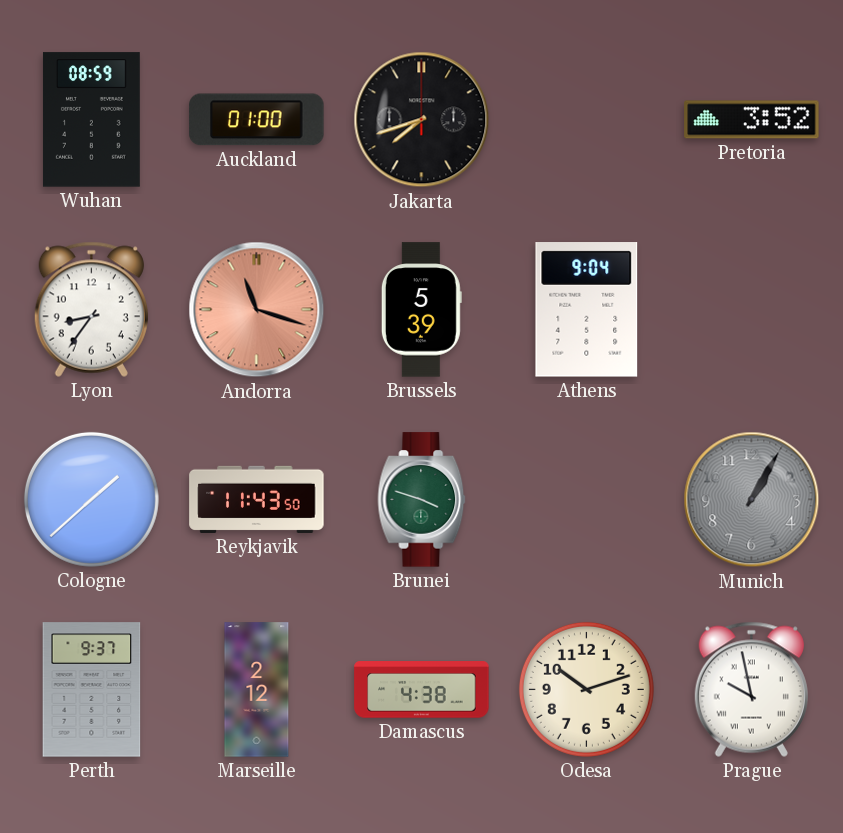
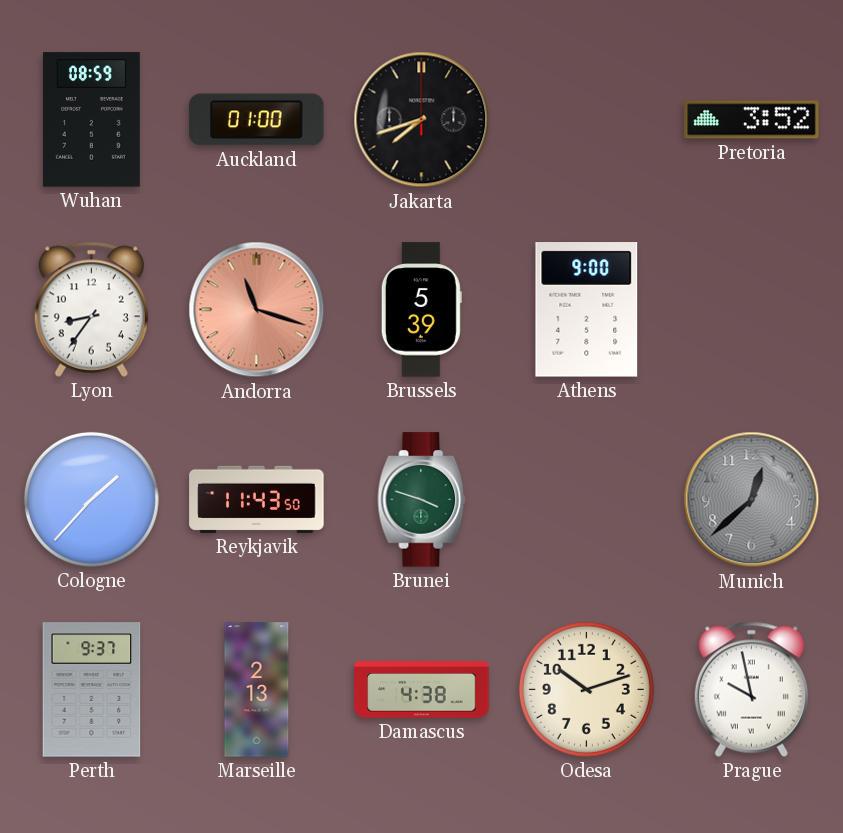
Athens: 9:04 -> 9:00
Cologne: 1:38 -> 1:37
Munich: 1:05 -> 12:38
Marseille: 2:12 -> 2:13
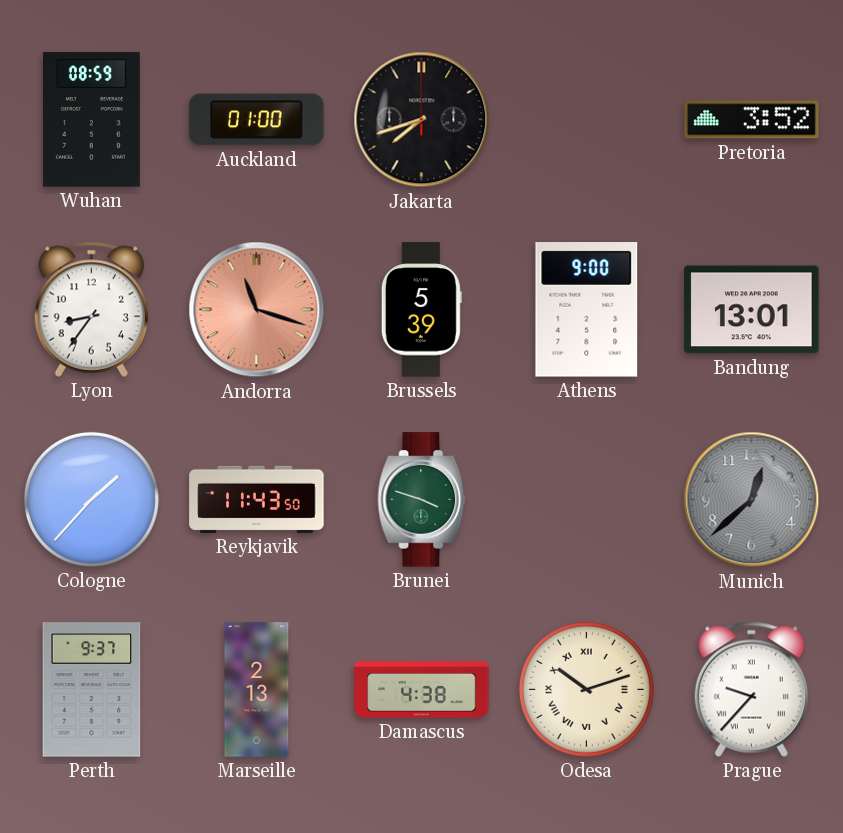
Bandung: none -> 13:01
Odesa numerals: Arabic -> Roman
Prague: 9:58 -> 9:37
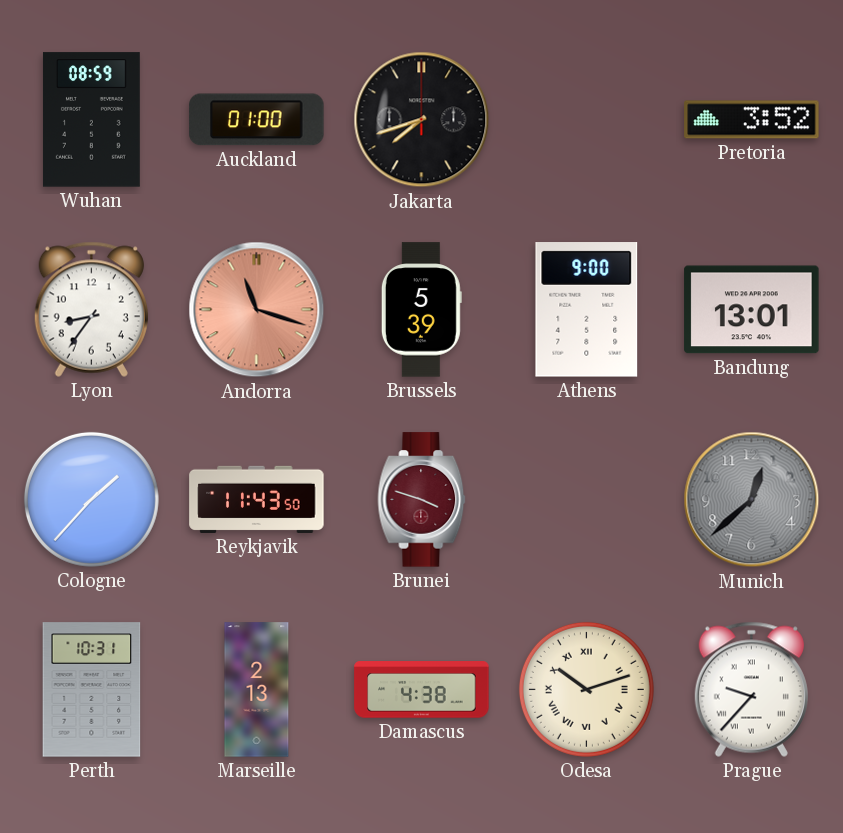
Brunei dial: green -> burgundy
Perth: 9:37 -> 10:31
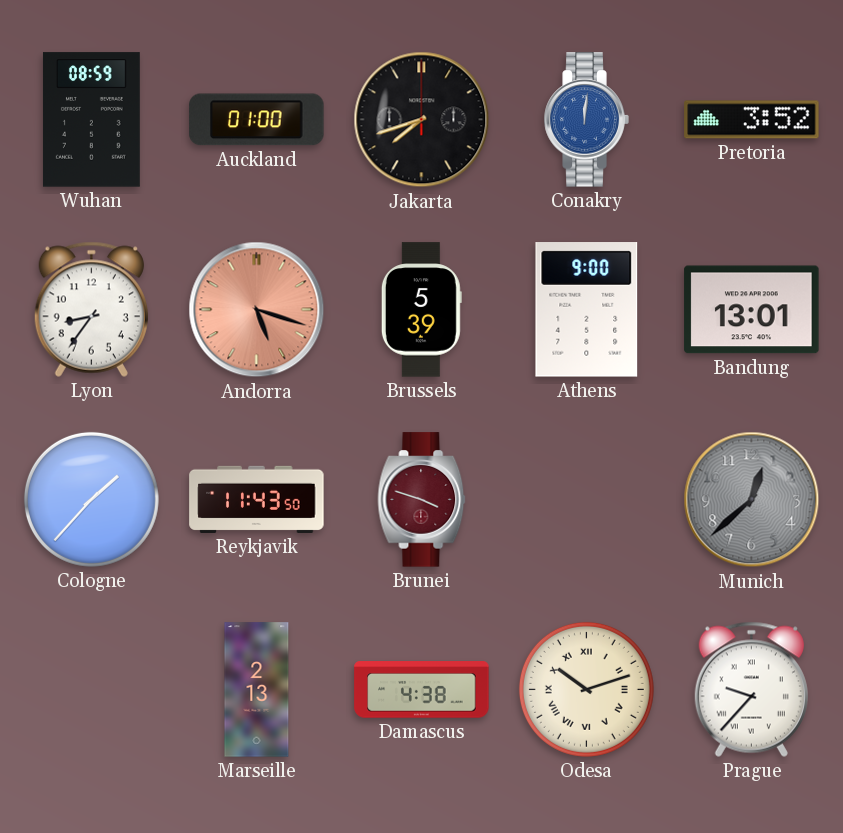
Conakry: none -> 12:01
Andorra: 11:18 -> 5:18
Perth: 10:31 -> none
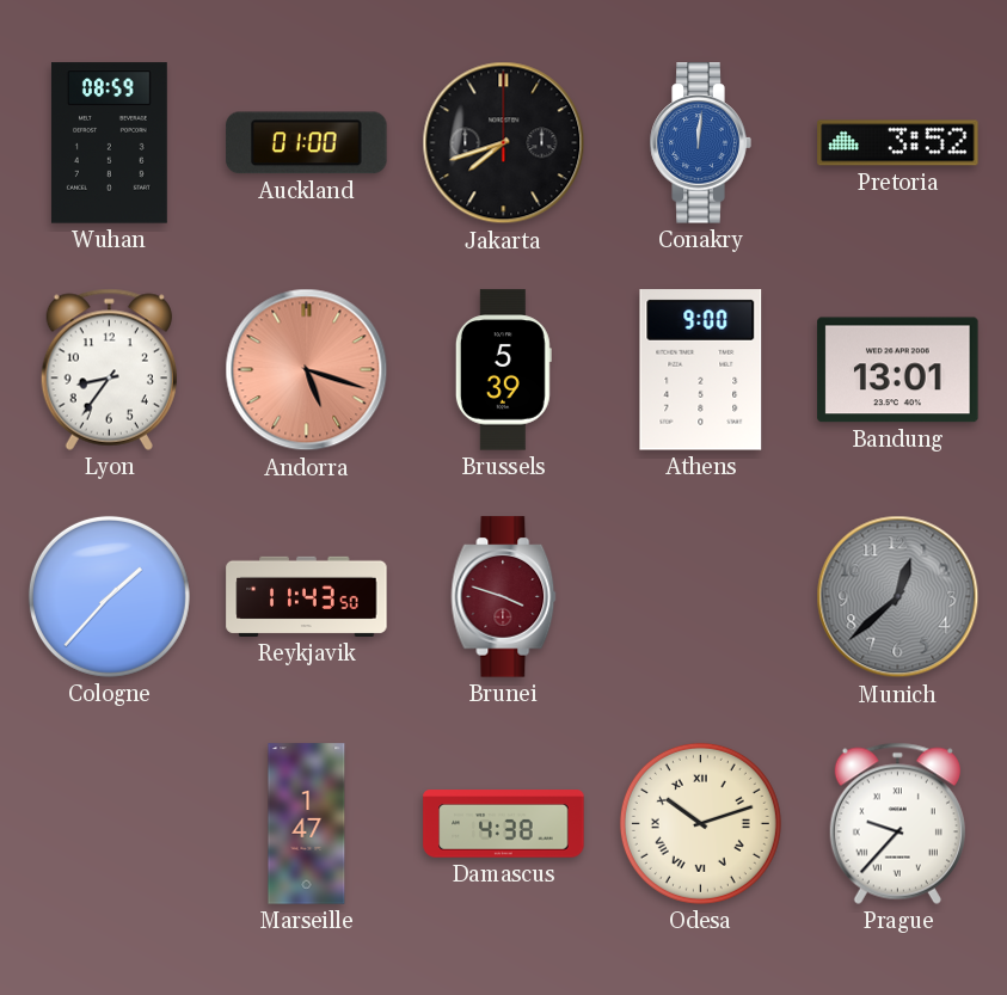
Marseille: 2:13 -> 1:47
